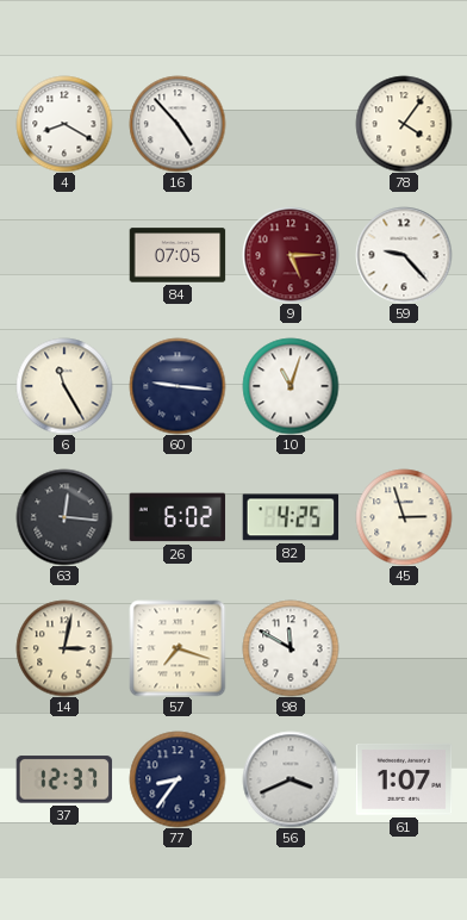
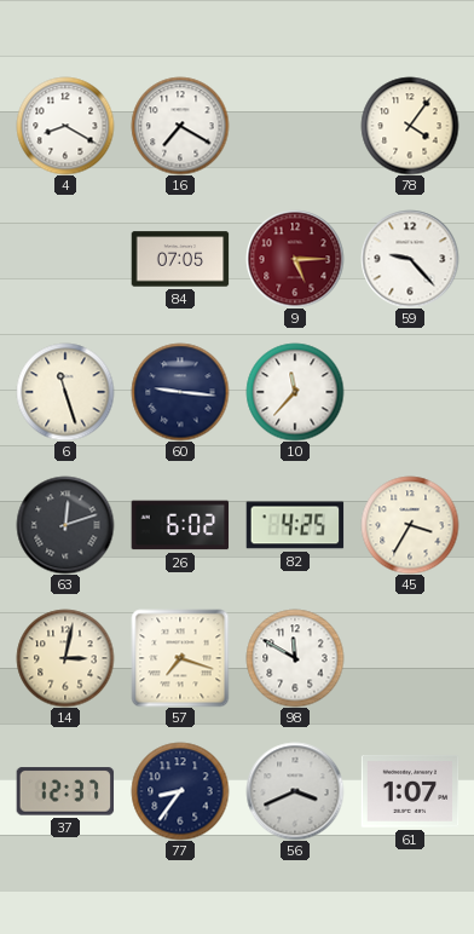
16: 4:53 -> 7:20
6: 11:25 -> 11:27
10: 11:03 -> 11:37
63: 12:16 -> 12:12
45: 2:57 -> 3:35
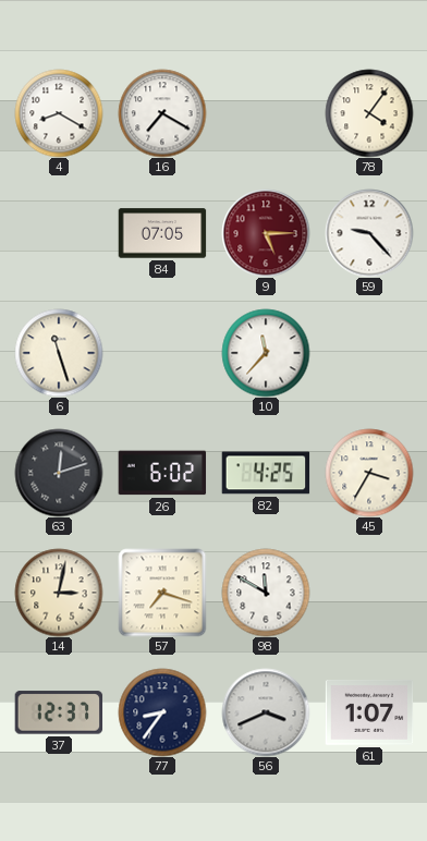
60: 9:16 -> none
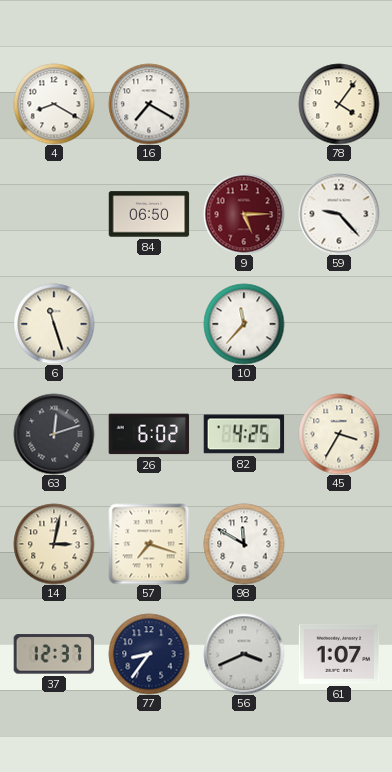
84: 07:05 -> 06:50
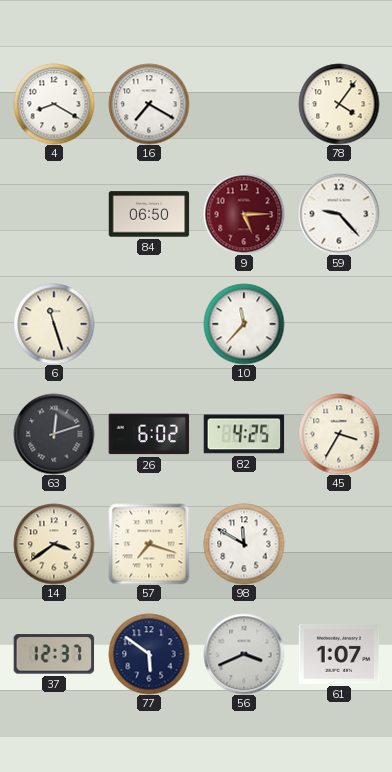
14: 3:02 -> 3:39
77: 8:36 -> 5:51
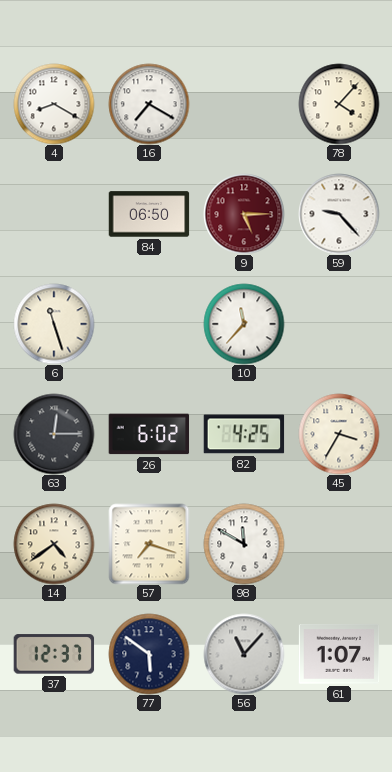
78: 4:06 -> 4:07
63: 12:12 -> 12:15
14: 3:39 -> 4:39
56: 3:41 -> 11:07
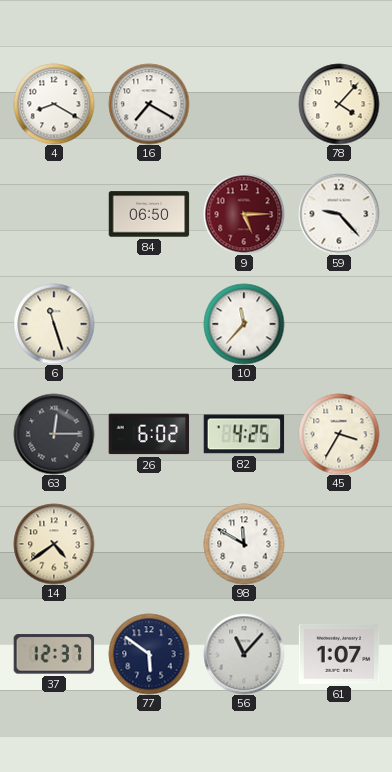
57: 7:18 -> none
